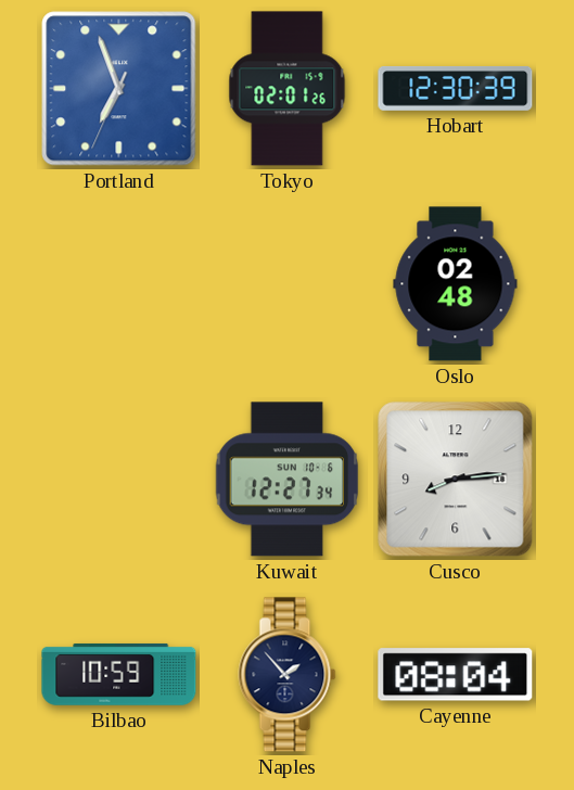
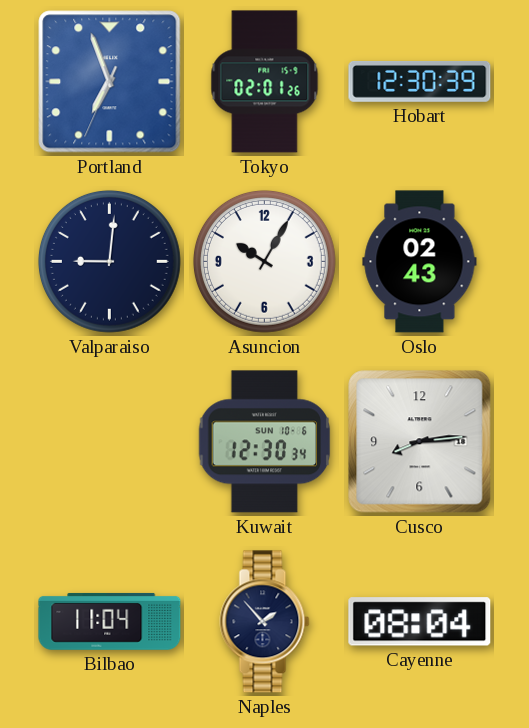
Valparaiso: none -> 9:01
Asuncion: none -> 10:05
Oslo: 02:48 -> 02:43
Kuwait: 12:27 -> 12:30
Bilbao: 10:59 -> 11:04
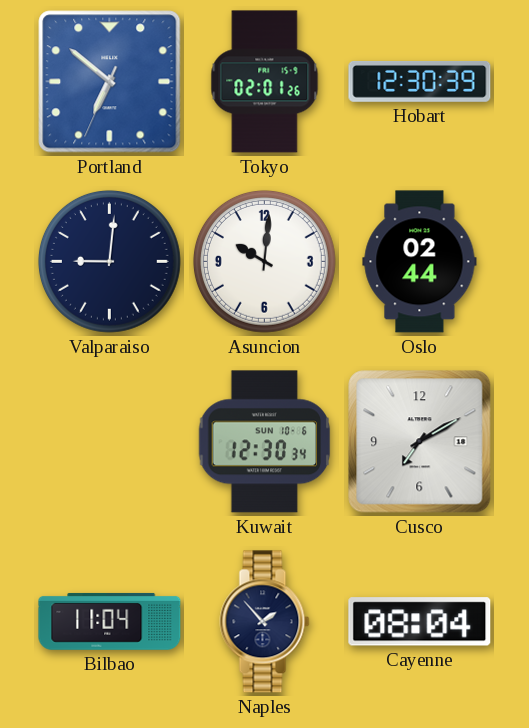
Portland: 6:56 -> 6:51
Asuncion: 10:05 -> 10:01
Oslo: 02:43 -> 02:44
Cusco: 8:14 -> 7:10
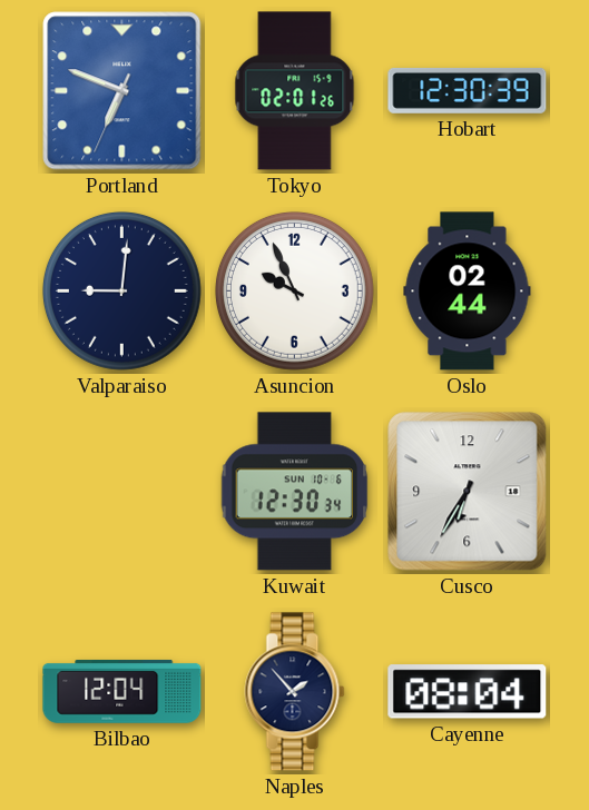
Portland: 6:51 -> 6:48
Asuncion: 10:01 -> 9:56
Cusco: 7:10 -> 6:35
Bilbao: 11:04 -> 12:04
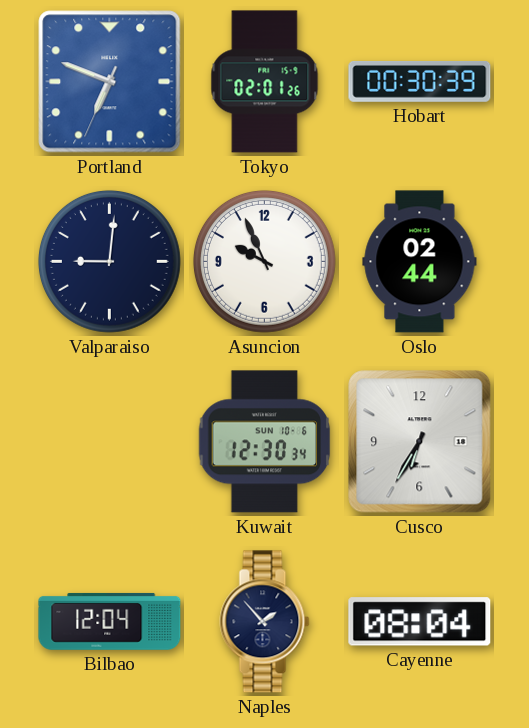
Hobart: 12:30 -> 00:30
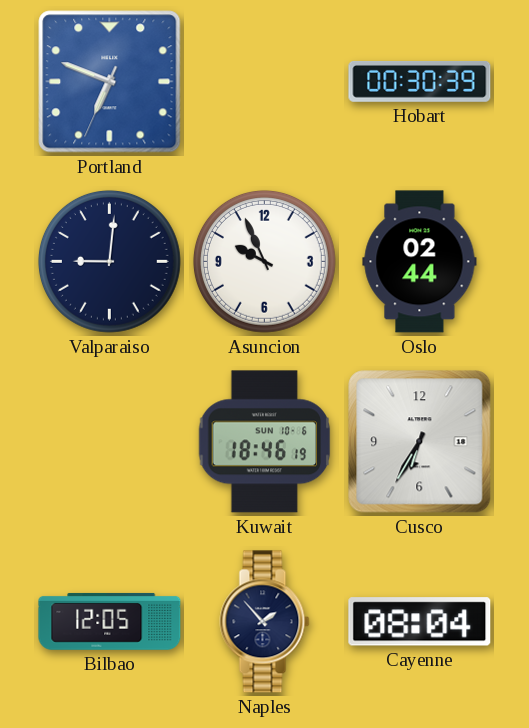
Tokyo: 02:01 -> none
Kuwait: 12:30 -> 18:46
Bilbao: 12:04 -> 12:05
